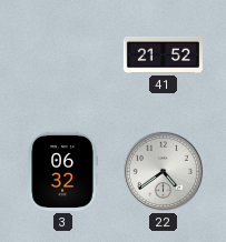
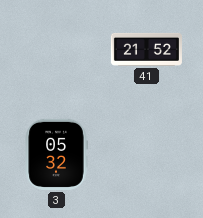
3: 06:32 -> 05:32
22: 4:39 -> none
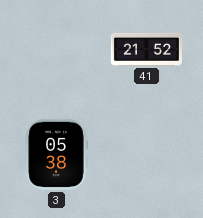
3: 05:32 -> 05:38
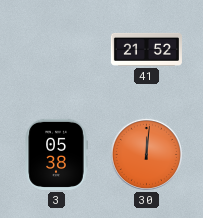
30: none -> 12:01
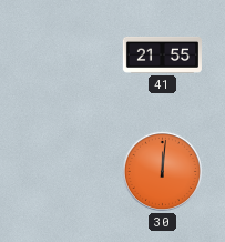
41: 21:52 -> 21:55
3: 05:38 -> none
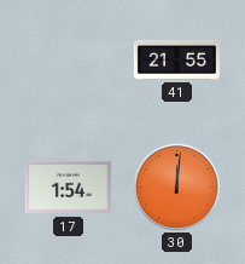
17: none -> 1:54
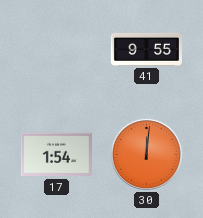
41: 21:55 -> 9:55
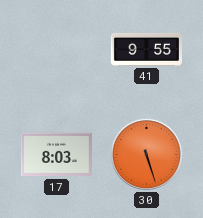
17: 1:54 -> 8:03
30: 12:01 -> 5:27
